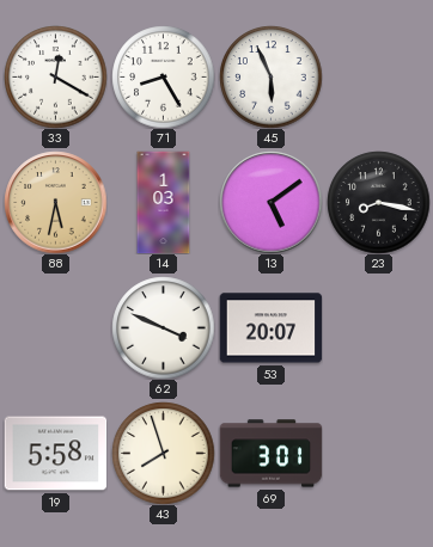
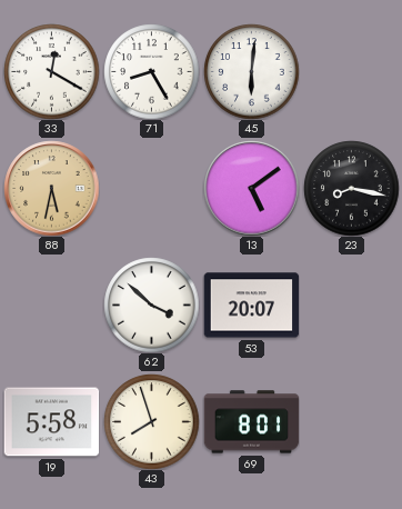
45: 5:56 -> 6:01
14: 1:03 -> none
62: 3:49 -> 3:52
69: 3:01 -> 8:01
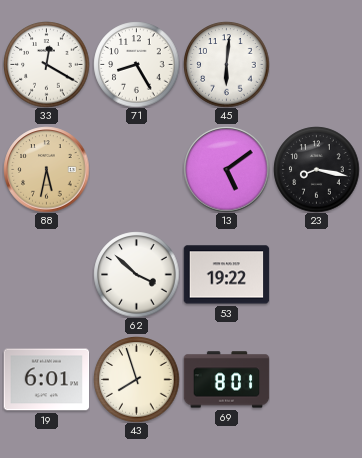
53: 20:07 -> 19:22
19: 5:58 -> 6:01
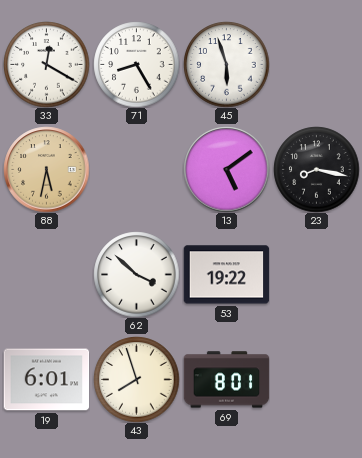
45: 6:01 -> 5:57
